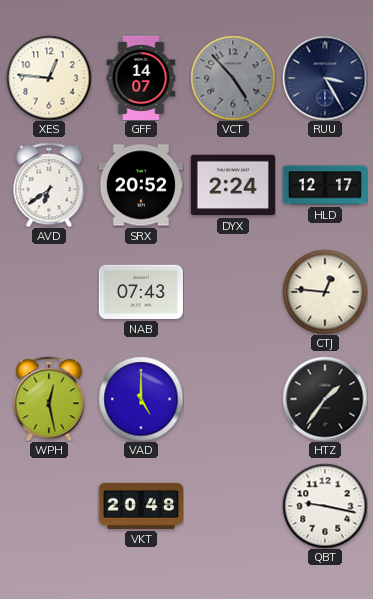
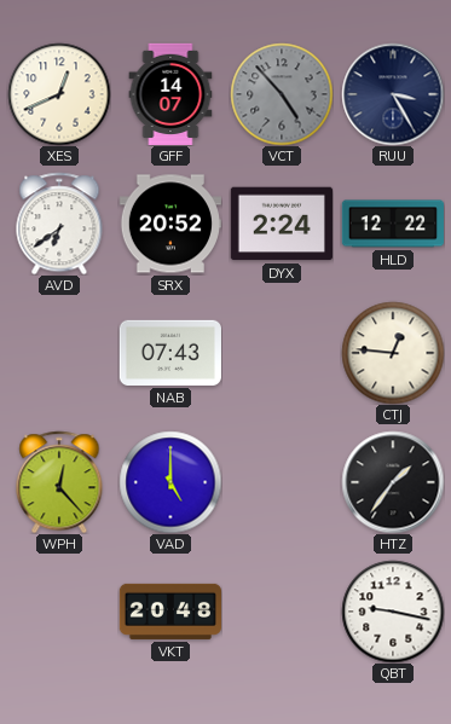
XES: 12:46 -> 12:41
HLD: 12:17 -> 12:22
WPH: 12:28 -> 12:23
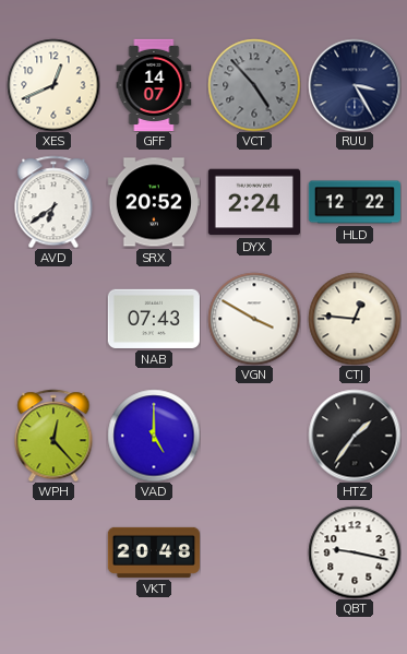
VGN: none -> 3:50
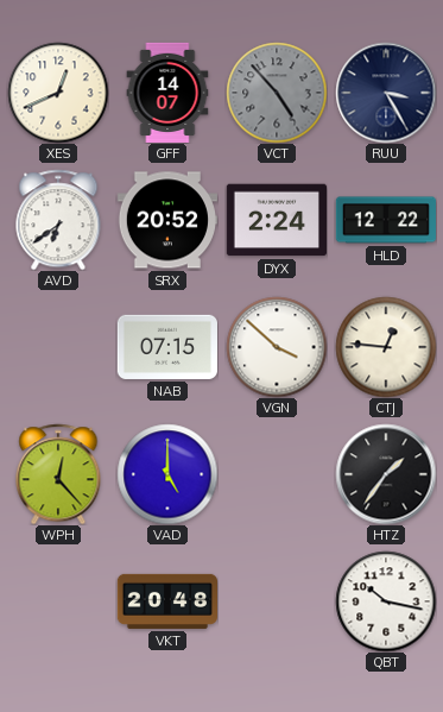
NAB: 07:43 -> 07:15
VGN: 3:50 -> 3:52
QBT: 9:17 -> 10:17
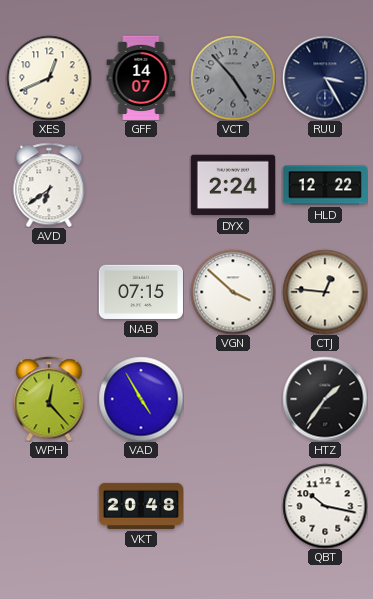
SRX: 20:52 -> none
VAD: 5:00 -> 4:55
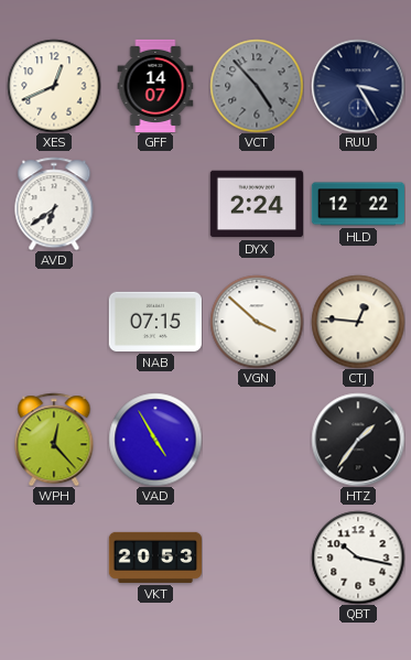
VKT: 20:48 -> 20:53
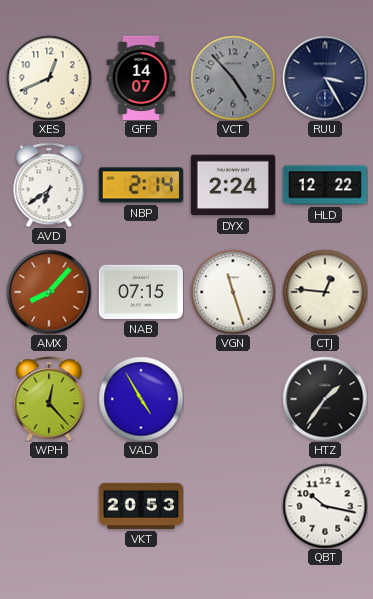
NBP: none -> 2:14
AMX: none -> 8:07
VGN: 3:52 -> 11:27
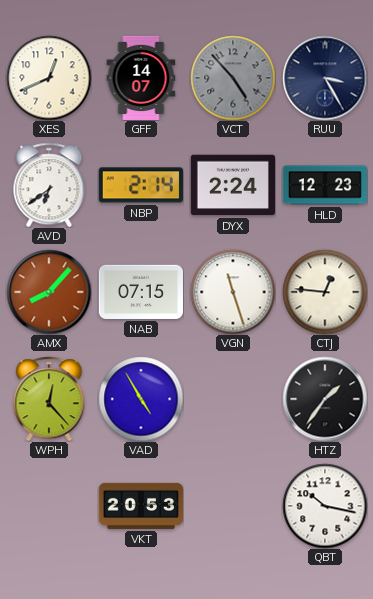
HLD: 12:22 -> 12:23
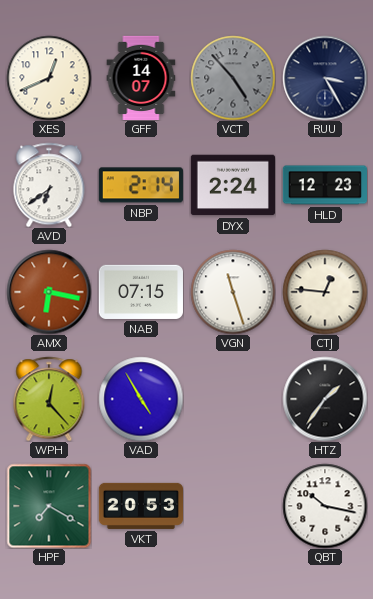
AMX: 8:07 -> 6:17
HPF: none -> 7:20
